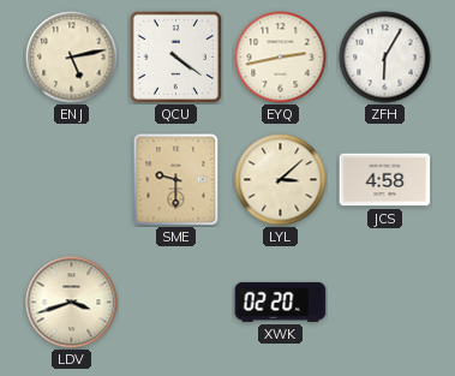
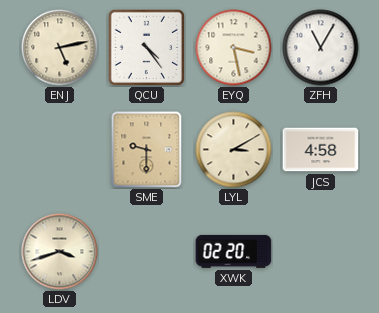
QCU: 4:21 -> 4:24
EYQ: 2:43 -> 3:28
ZFH: 6:05 -> 11:05
LYL: 3:08 -> 3:10
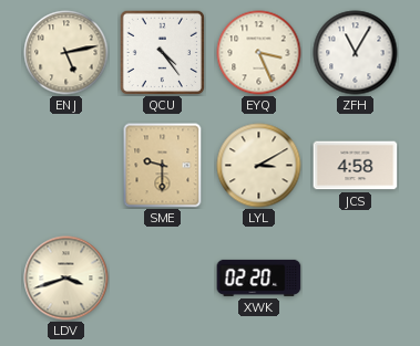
EYQ: 3:28 -> 3:26
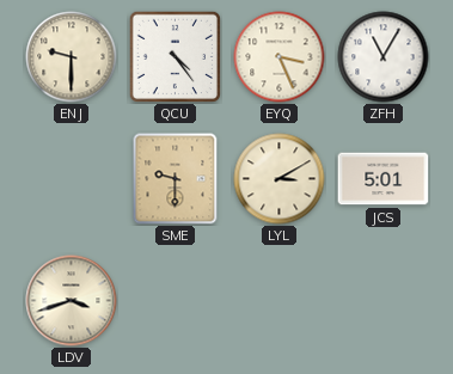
ENJ: 5:13 -> 9:30
JCS: 4:58 -> 5:01
XWK: 02:20 -> none
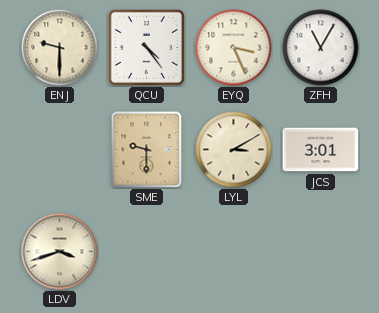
JCS: 5:01 -> 3:01
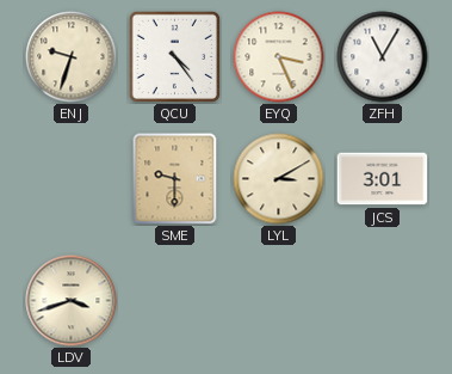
ENJ: 9:30 -> 9:33
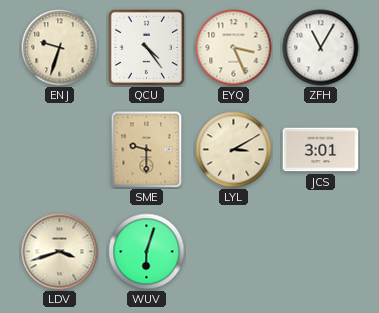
WUV: none -> 6:03
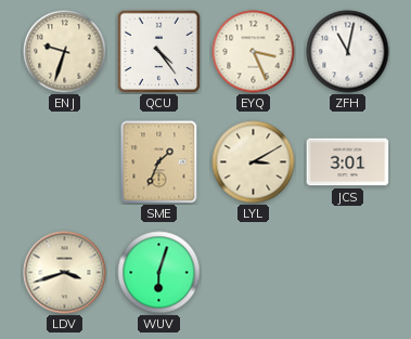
ZFH: 11:05 -> 11:02
SME: 9:30 -> 1:34
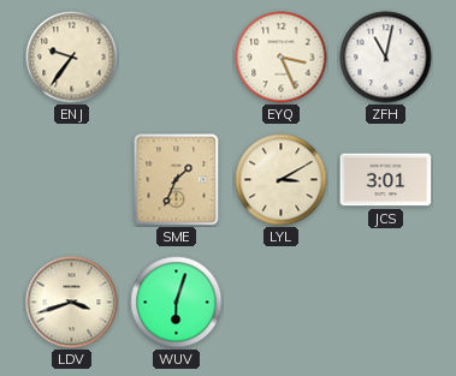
ENJ: 9:33 -> 9:36
QCU: 4:24 -> none
